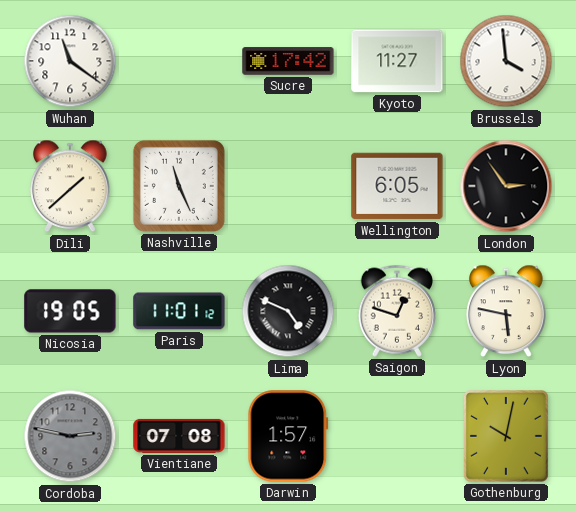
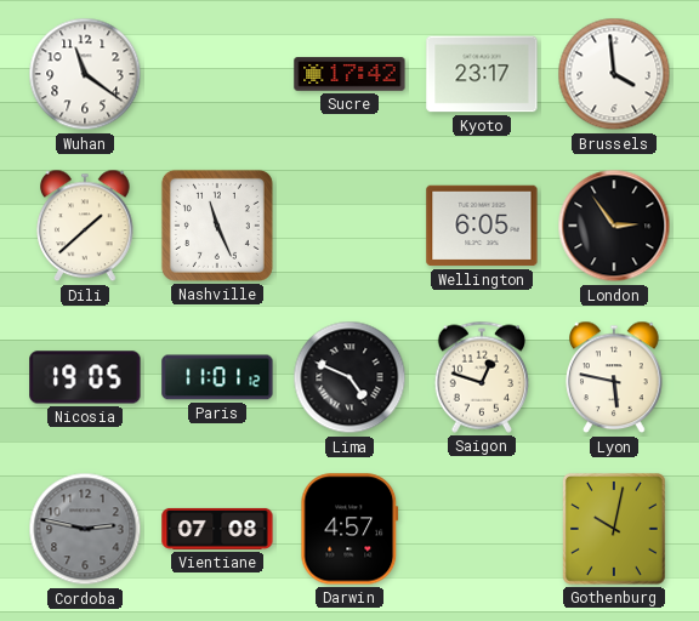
Kyoto: 11:27 -> 23:17
Darwin: 1:57 -> 4:57
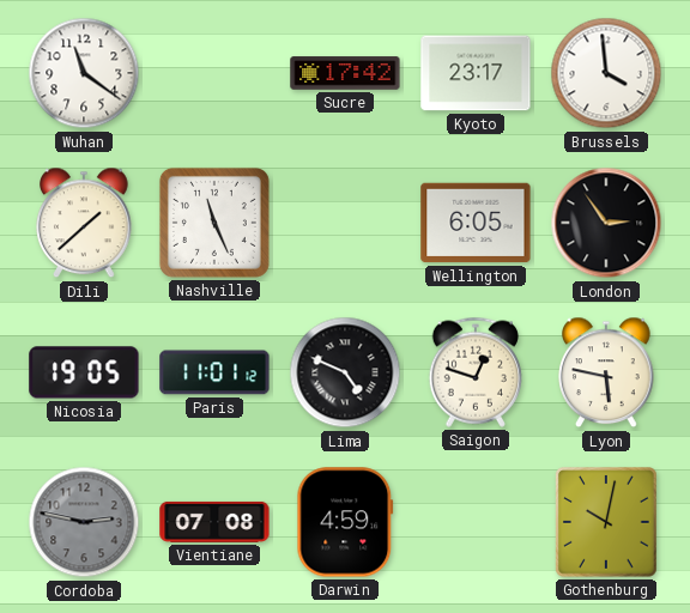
Darwin: 4:57 -> 4:59
